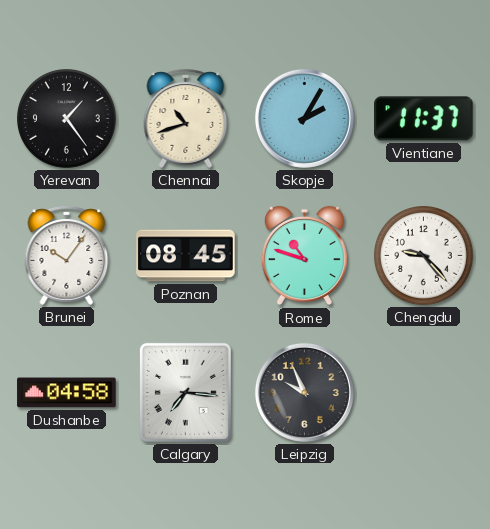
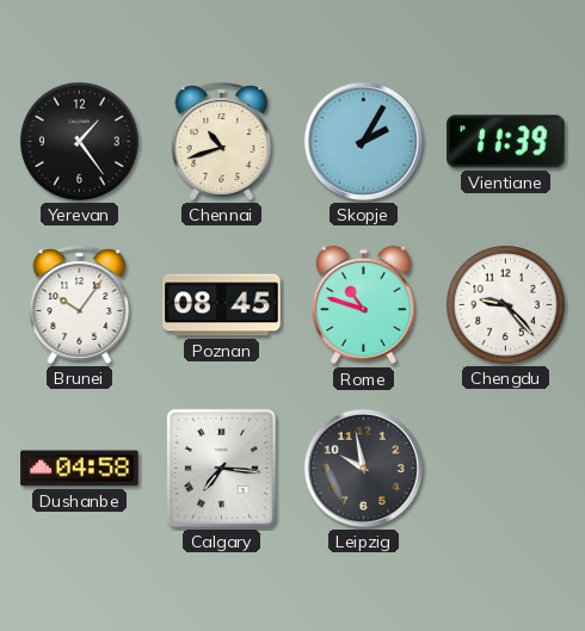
Vientiane: 11:37 -> 11:39
Leipzig: 9:56 -> 9:58
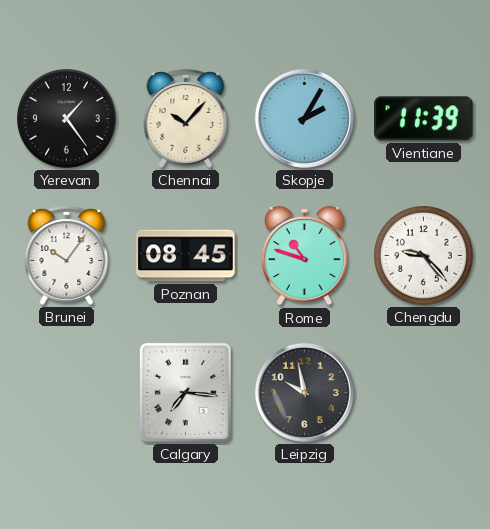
Chennai: 10:42 -> 10:07
Dushanbe: 04:58 -> none
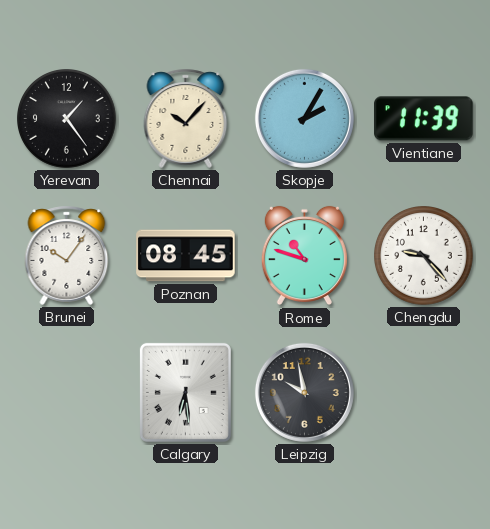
Calgary: 7:16 -> 6:29
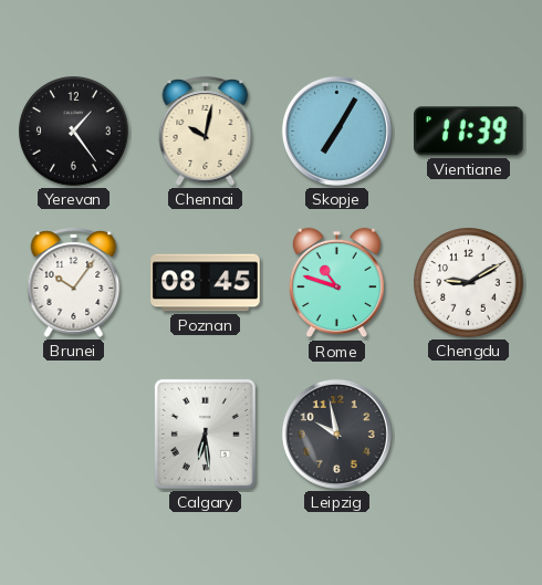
Chennai: 10:07 -> 10:02
Skopje: 2:05 -> 7:05
Chengdu: 9:23 -> 9:10
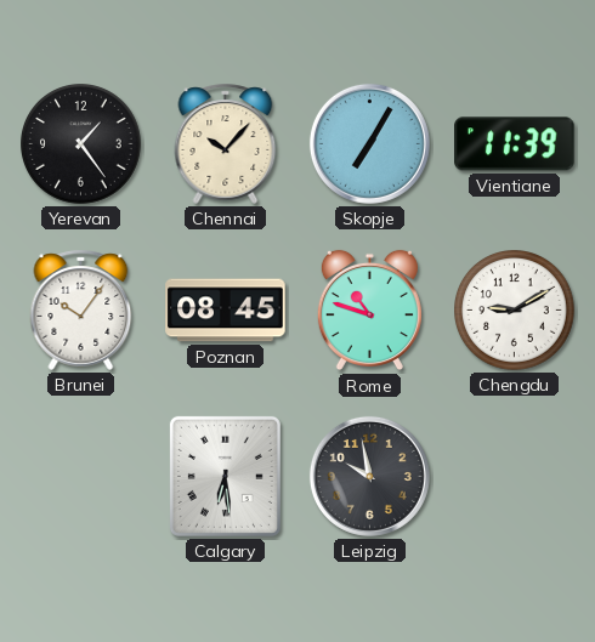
Chennai: 10:02 -> 10:07
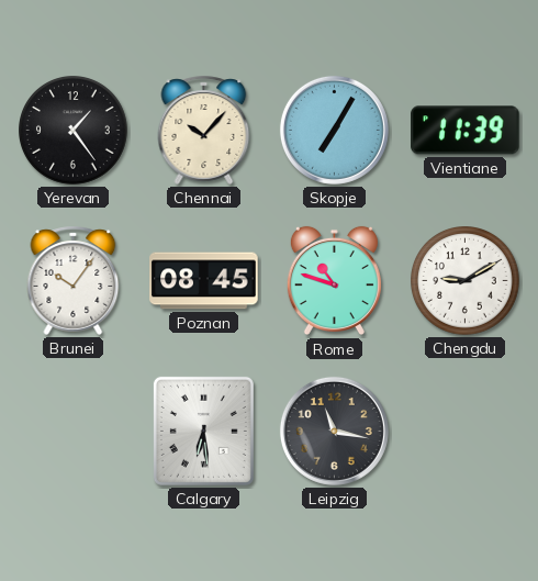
Leipzig: 9:58 -> 11:17
